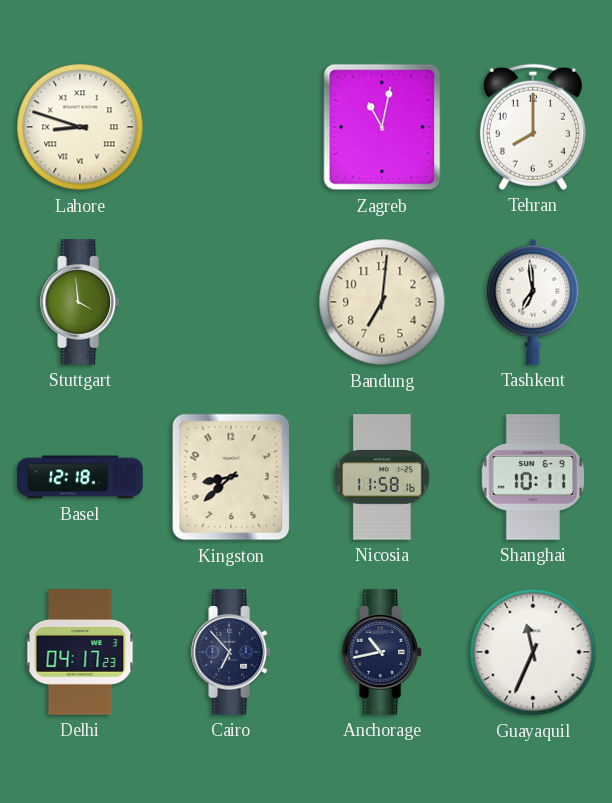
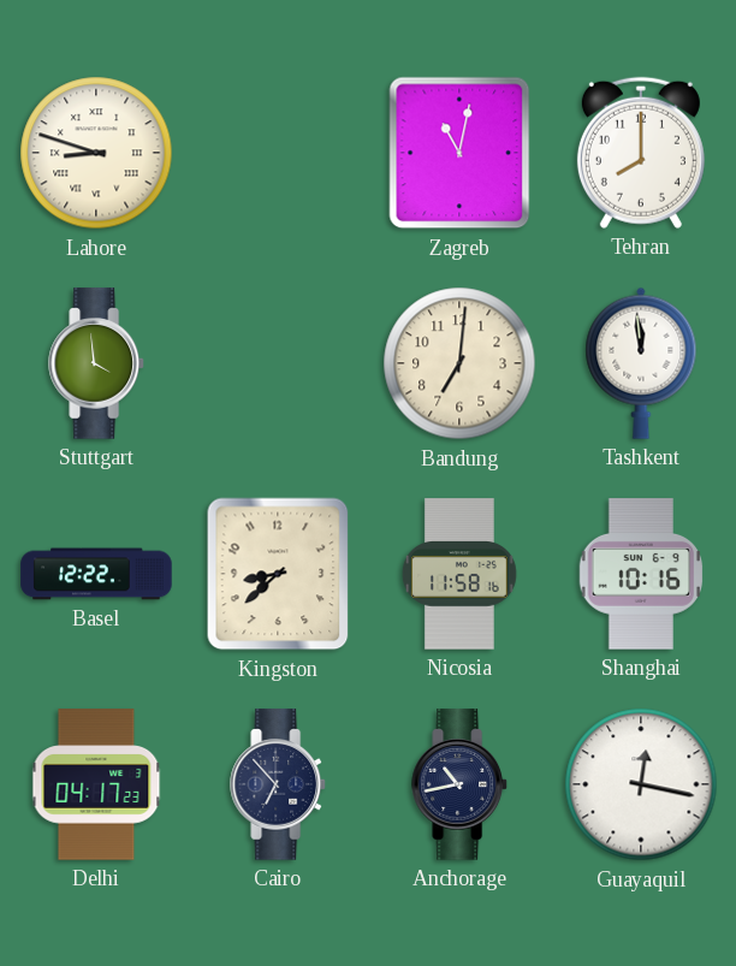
Tashkent: 6:59 -> 11:59
Basel: 12:18 -> 12:22
Shanghai: 10:11 -> 10:16
Guayaquil: 11:34 -> 12:17
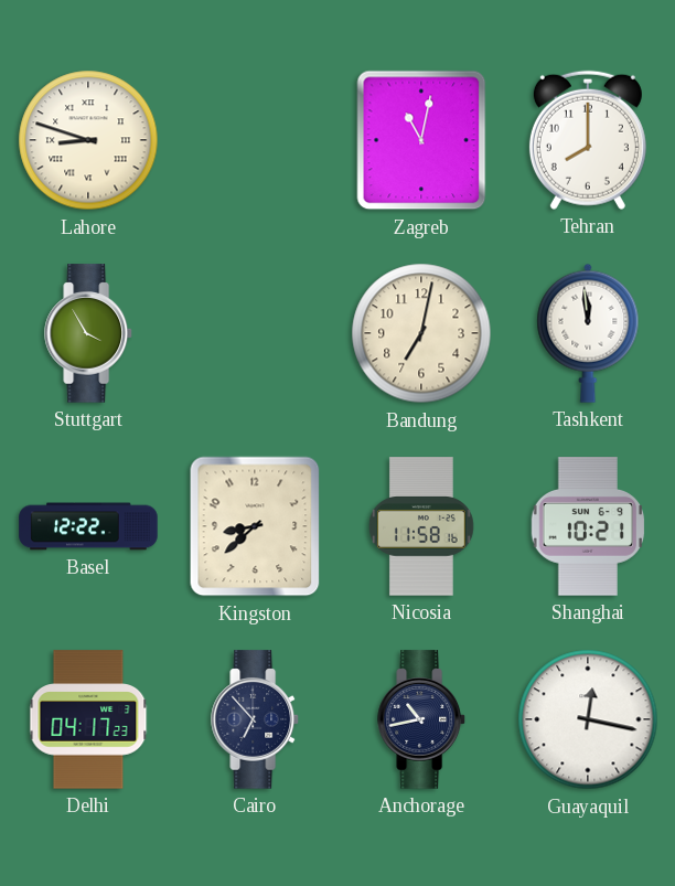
Stuttgart: 3:59 -> 3:55
Bandung: 7:01 -> 7:02
Shanghai: 10:16 -> 10:21
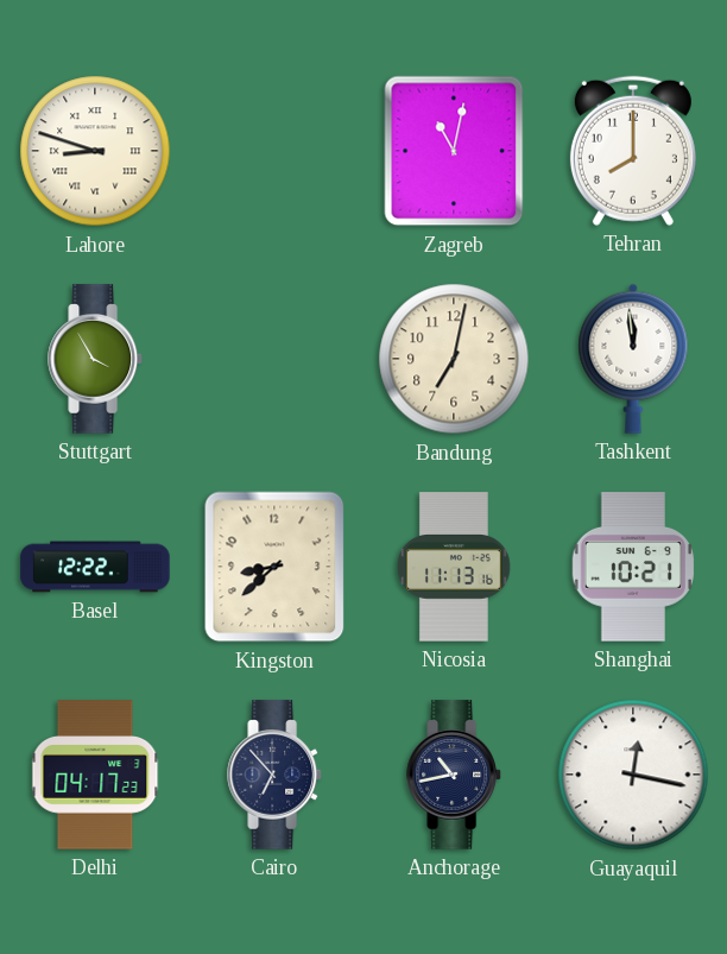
Nicosia: 11:58 -> 11:13
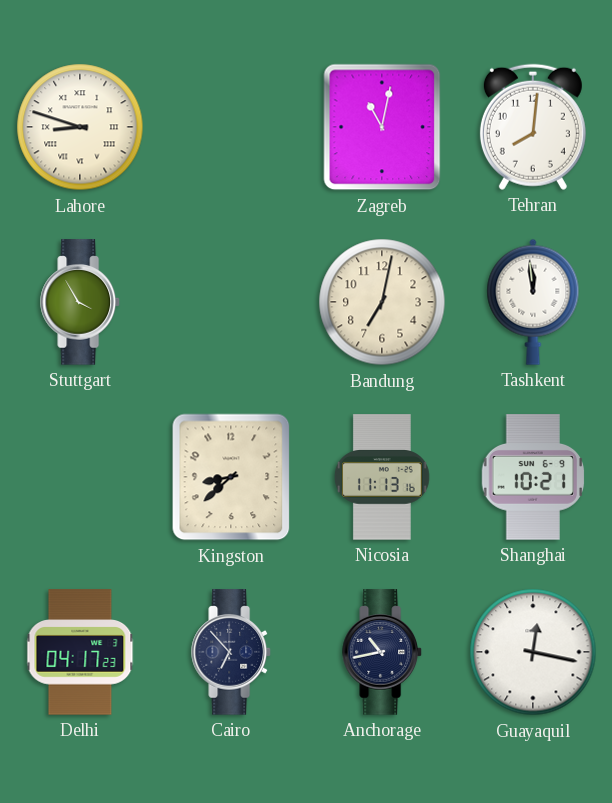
Tehran: 8:00 -> 8:01
Basel: 12:22 -> none
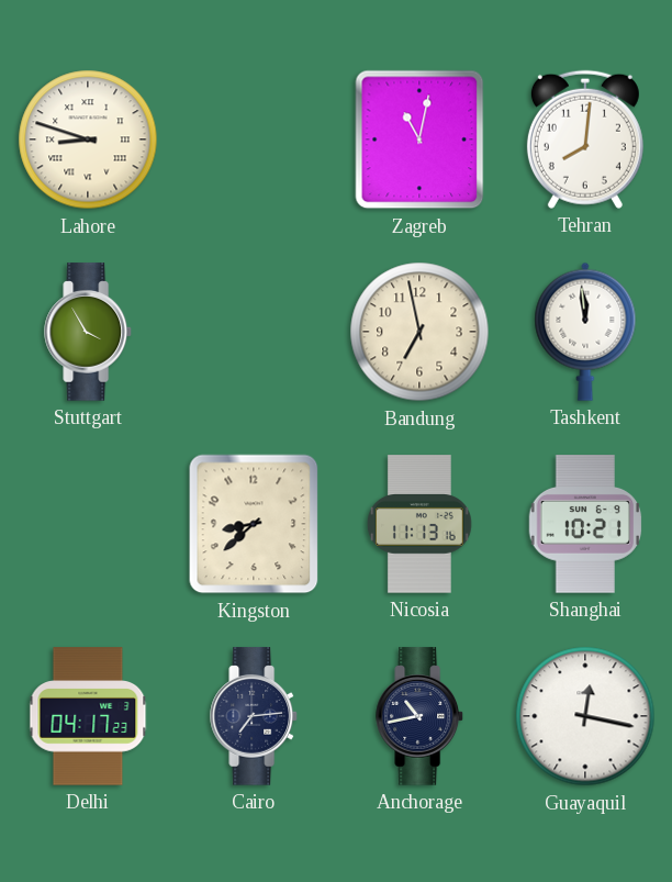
Bandung: 7:02 -> 6:58
Cairo: 6:53 -> 7:14
